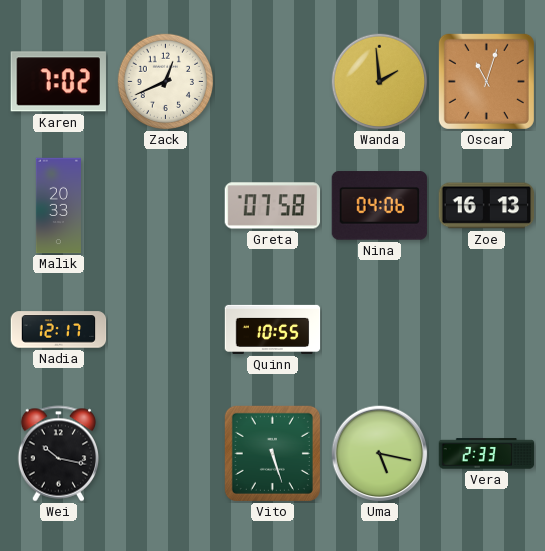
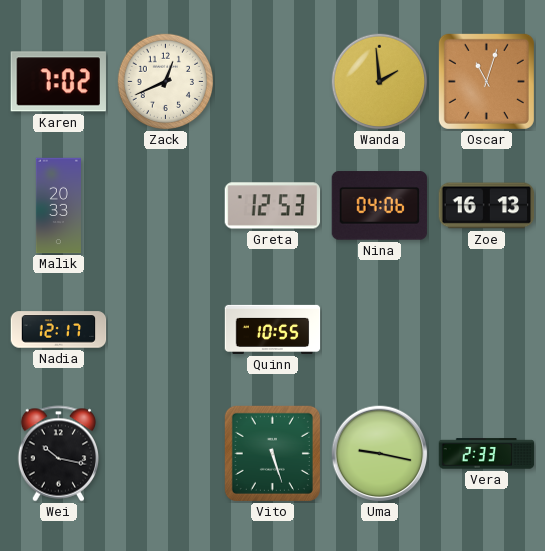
Greta: 07:58 -> 12:53
Uma: 5:17 -> 9:17
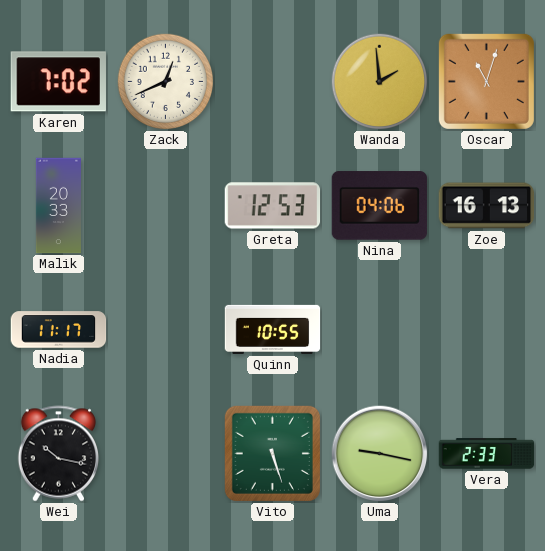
Nadia: 12:17 -> 11:17
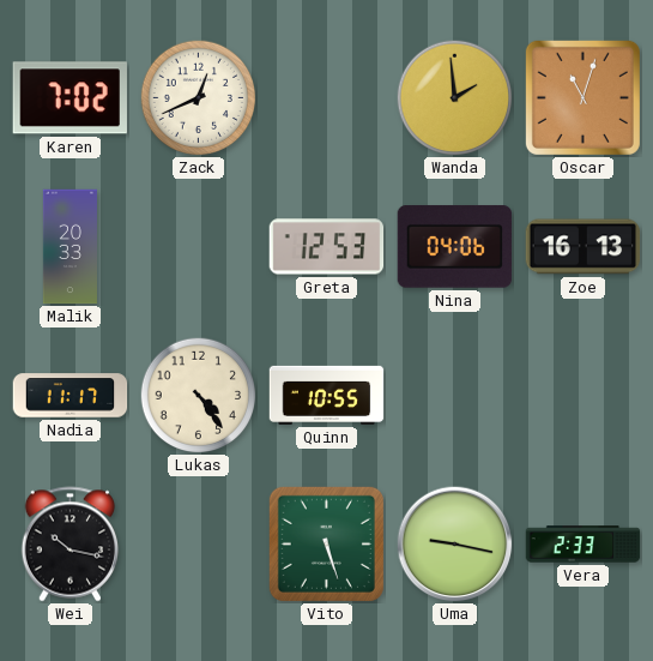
Lukas: none -> 4:24
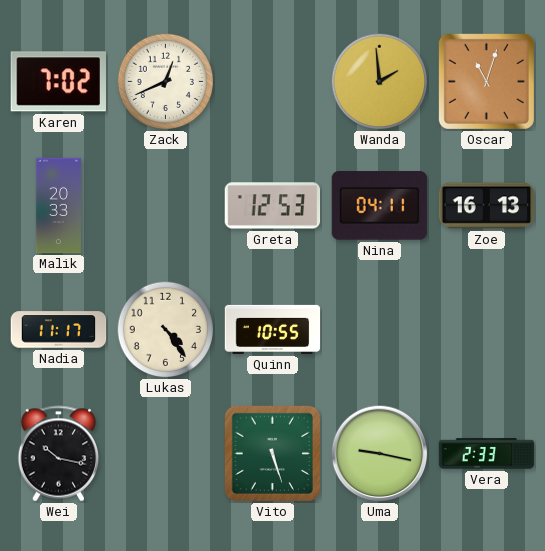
Nina: 04:06 -> 04:11
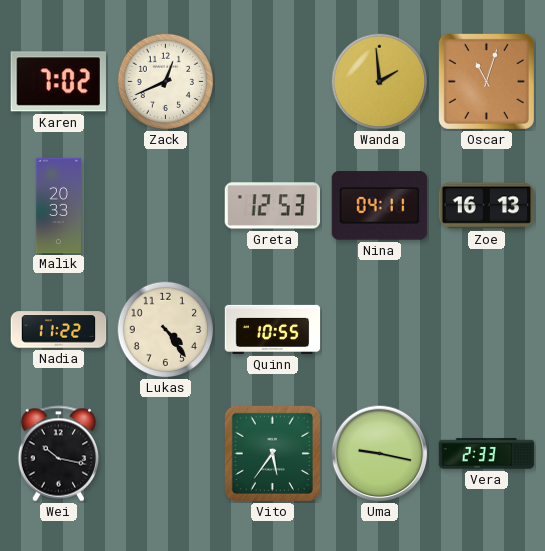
Nadia: 11:17 -> 11:22
Vito: 5:27 -> 5:36
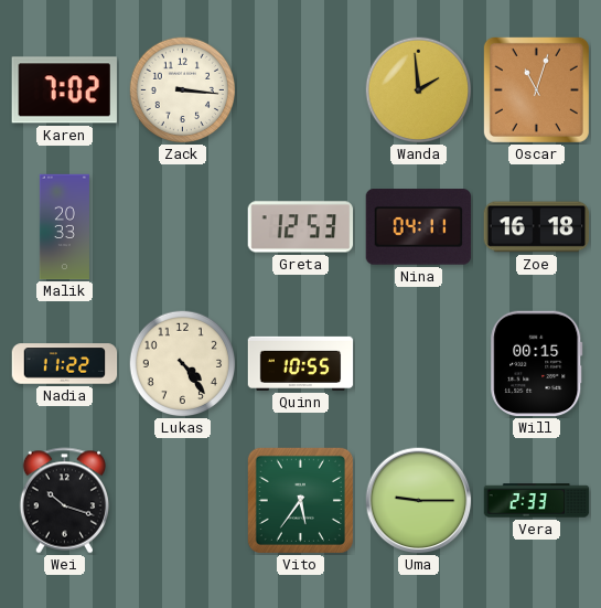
Zack: 12:41 -> 3:16
Zoe: 16:13 -> 16:18
Will: none -> 00:15
Wei: 10:17 -> 10:18
Uma: 9:17 -> 9:15
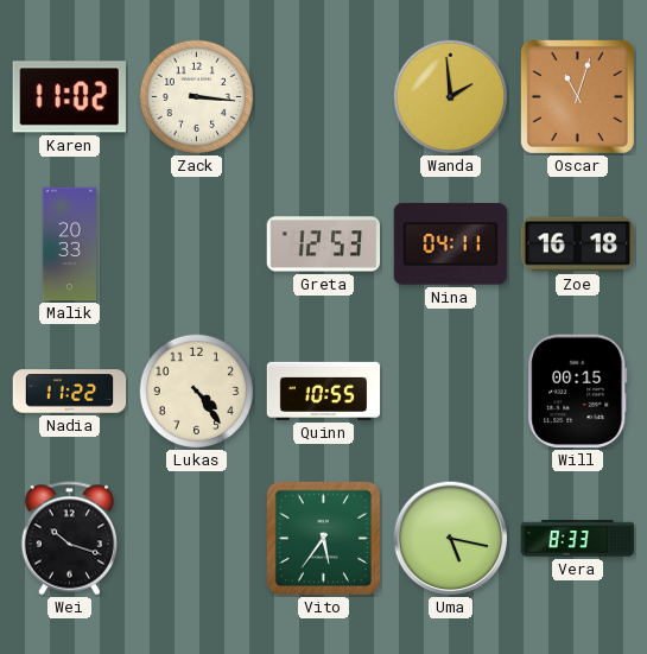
Karen: 7:02 -> 11:02
Uma: 9:15 -> 5:17
Vera: 2:33 -> 8:33
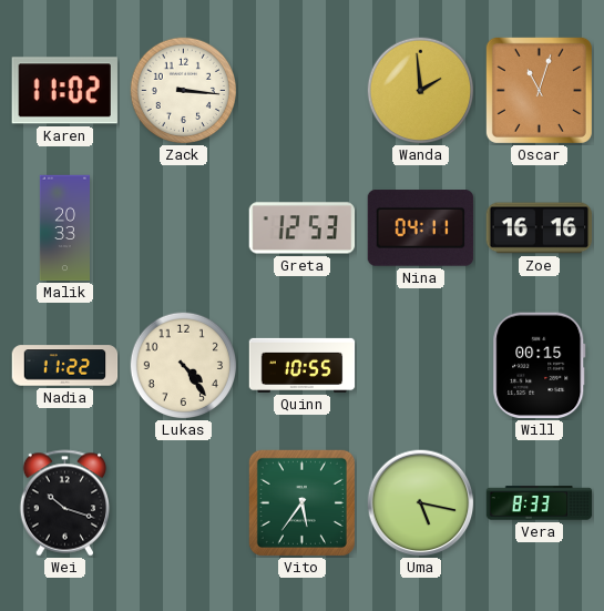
Zoe: 16:18 -> 16:16
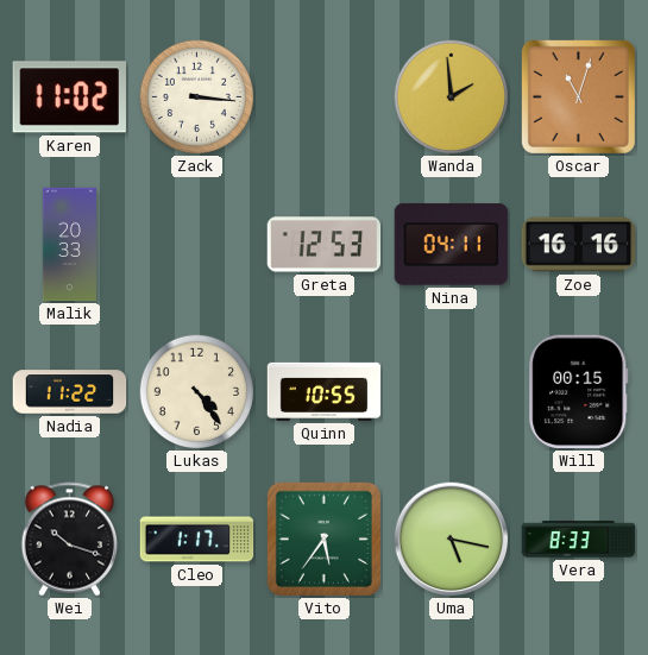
Cleo: none -> 1:17
